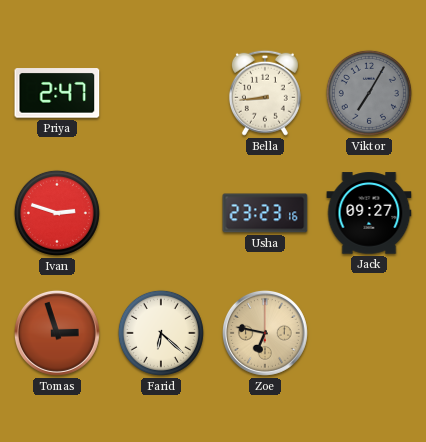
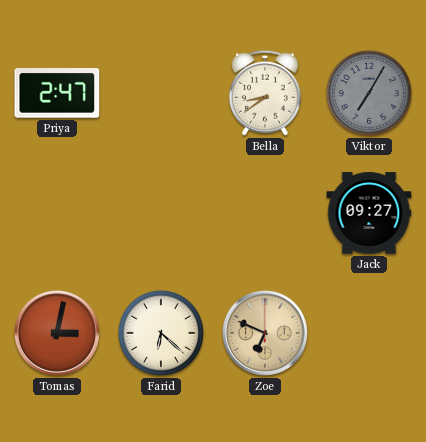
Bella: 8:44 -> 8:39
Ivan: 2:48 -> none
Usha: 23:23 -> none
Tomas: 2:57 -> 3:02
Zoe: 6:47 -> 6:49
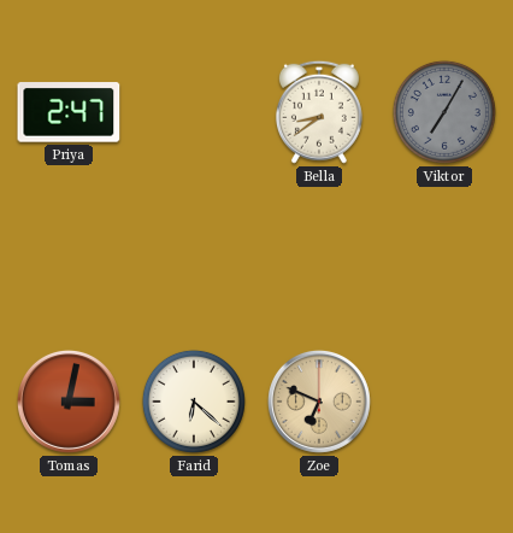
Jack: 09:27 -> none
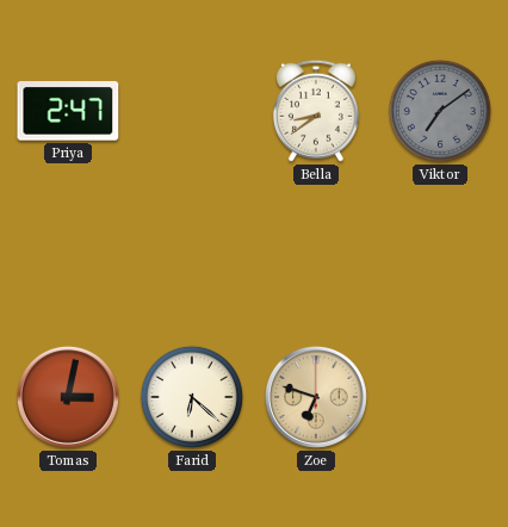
Viktor: 7:05 -> 7:09
Zoe: 6:49 -> 6:48
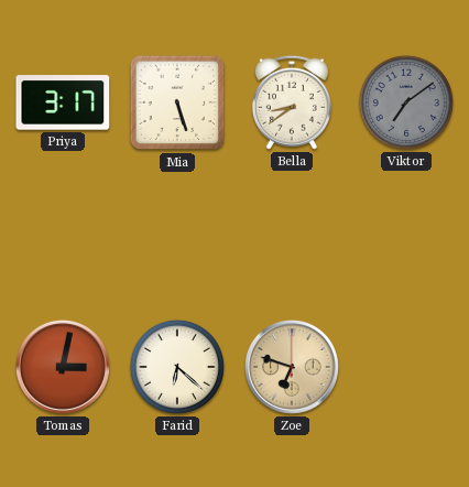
Priya: 2:47 -> 3:17
Mia: none -> 5:27
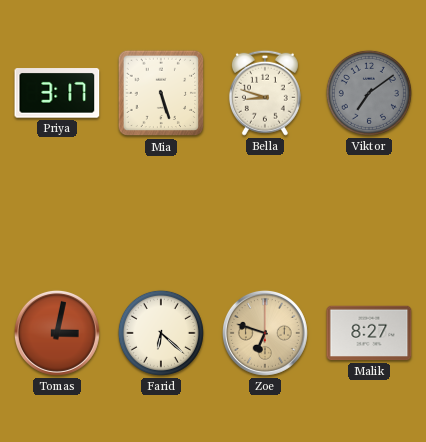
Bella: 8:39 -> 8:48
Malik: none -> 8:27
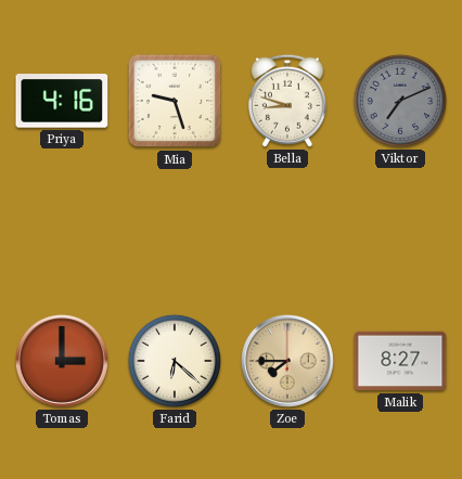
Priya: 3:17 -> 4:16
Mia: 5:27 -> 9:27
Viktor: 7:09 -> 7:11
Tomas: 3:02 -> 3:00
Zoe: 6:48 -> 7:45
